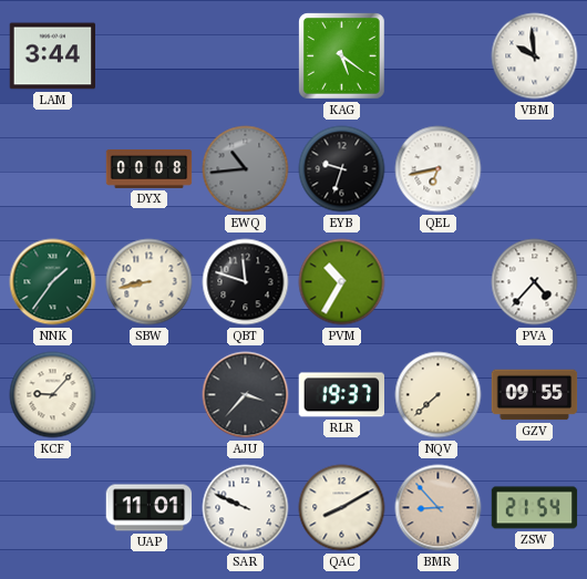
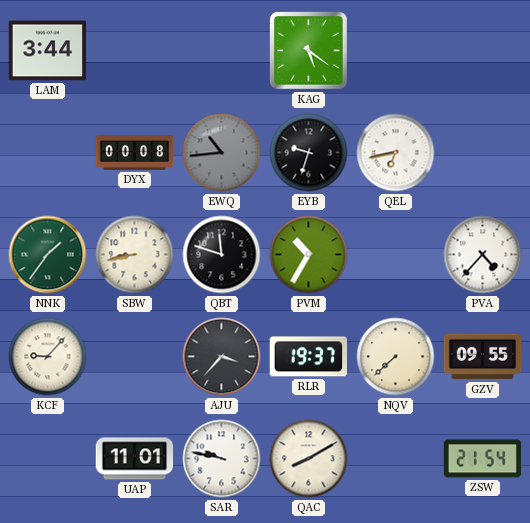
VBM: 9:59 -> none
SAR: 9:49 -> 9:47
BMR: 8:53 -> none
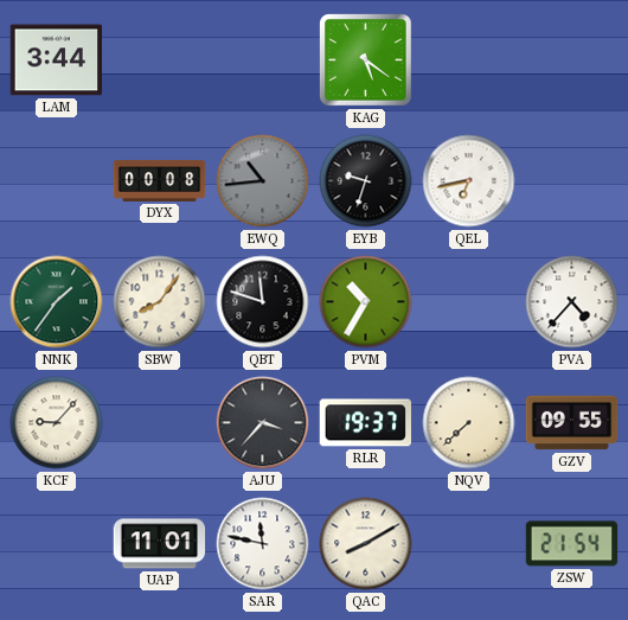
SBW: 8:43 -> 8:06
SAR: 9:47 -> 11:47
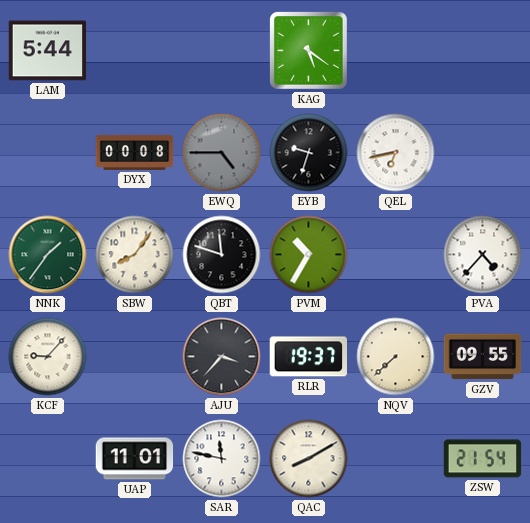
LAM: 3:44 -> 5:44
EWQ: 10:44 -> 4:45
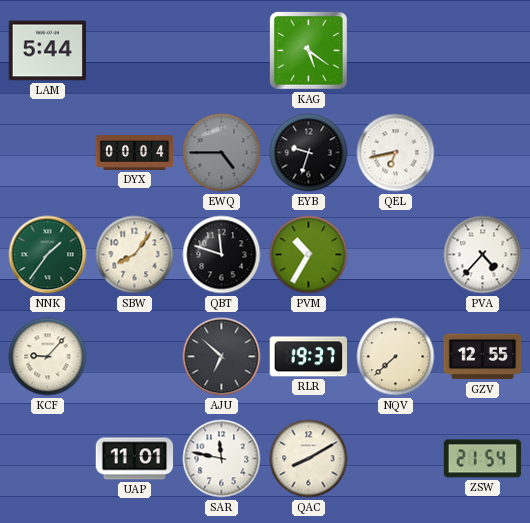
DYX: 00:08 -> 00:04
AJU: 3:37 -> 6:52
GZV: 09:55 -> 12:55
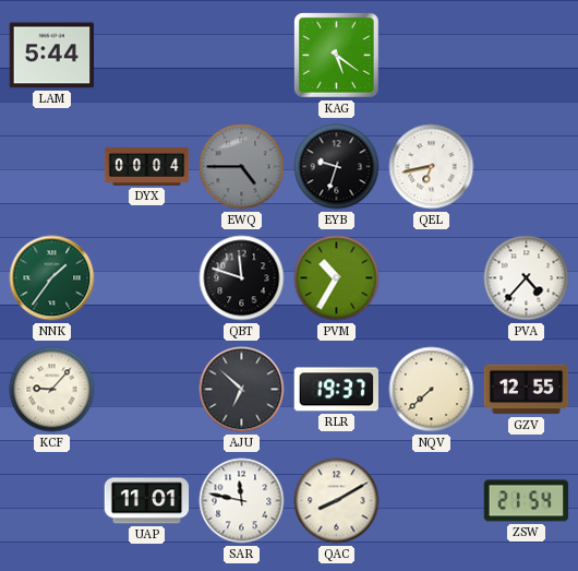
SBW: 8:06 -> none
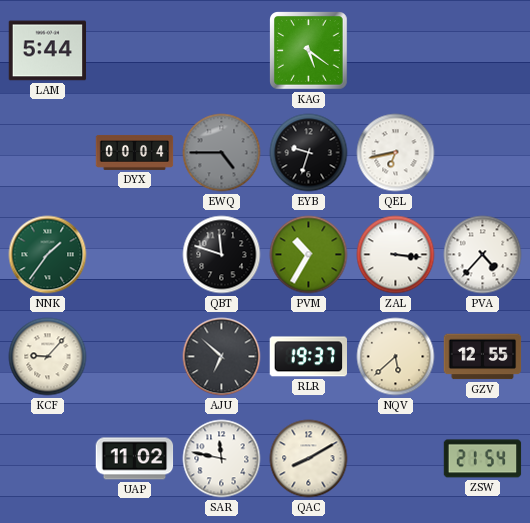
ZAL: none -> 3:16
NQV: 7:38 -> 5:38
UAP: 11:01 -> 11:02
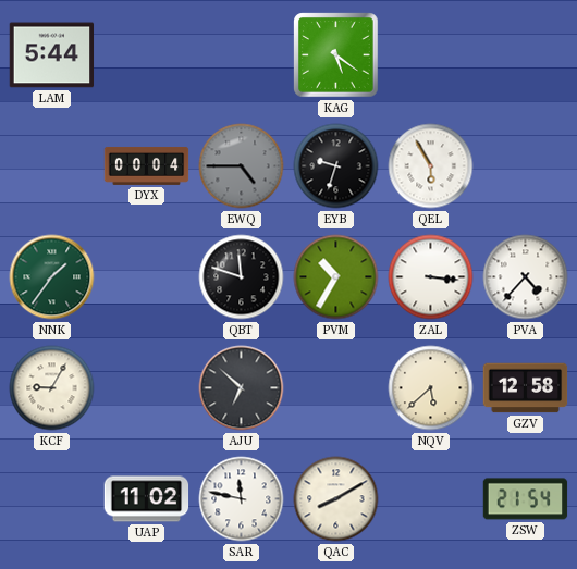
QEL: 6:43 -> 5:55
KCF: 9:07 -> 9:05
RLR: 19:37 -> none
GZV: 12:55 -> 12:58
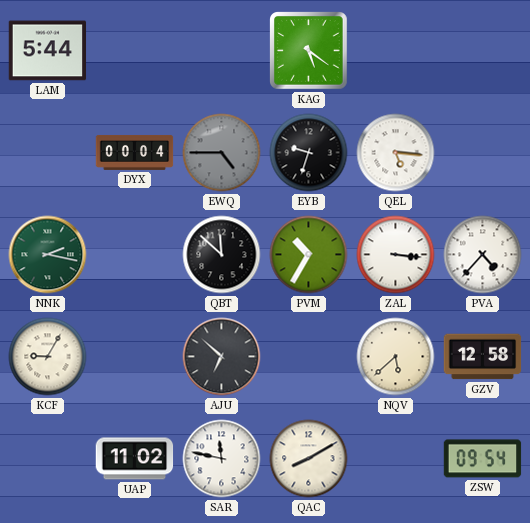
QEL: 5:55 -> 5:16
NNK: 1:36 -> 2:17
QBT: 11:48 -> 11:52
ZSW: 21:54 -> 09:54
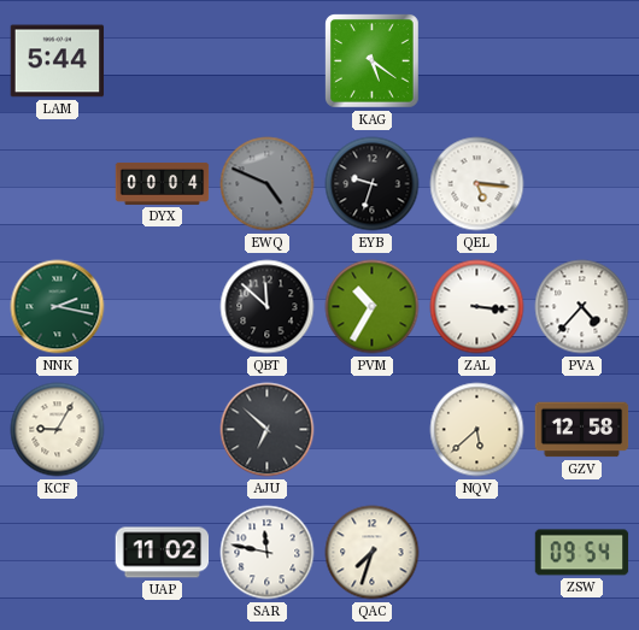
EWQ: 4:45 -> 4:49
QAC: 8:10 -> 7:33
